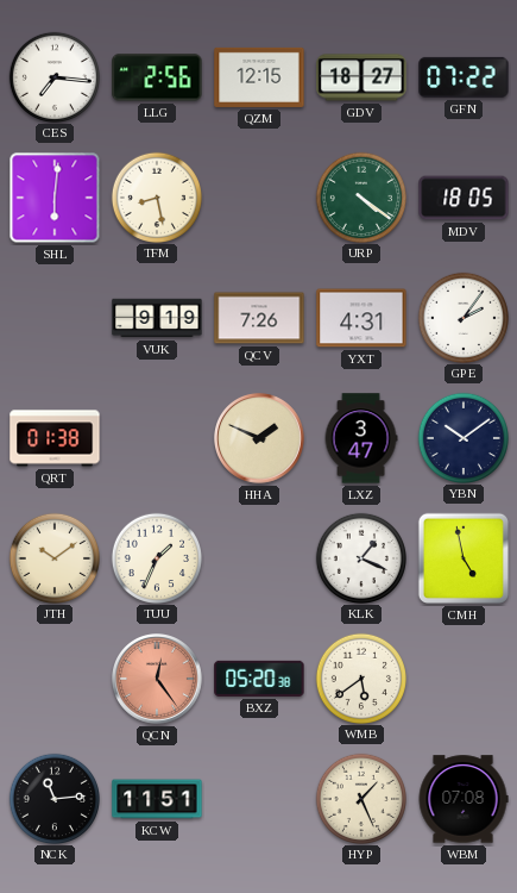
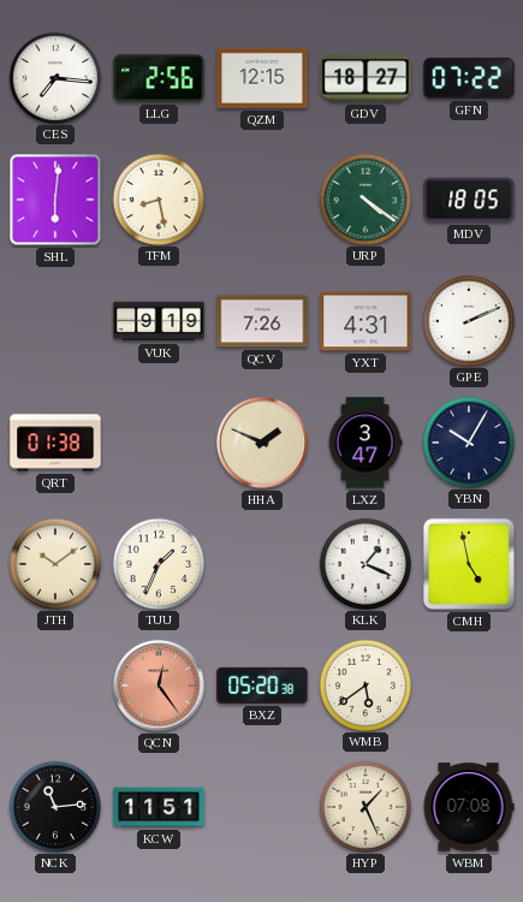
GPE: 2:06 -> 2:11
YBN: 10:09 -> 10:05
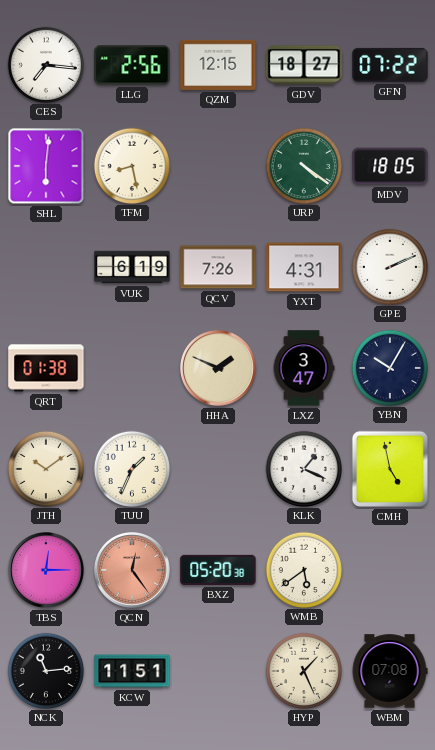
VUK: 9:19 -> 6:19
TBS: none -> 12:15
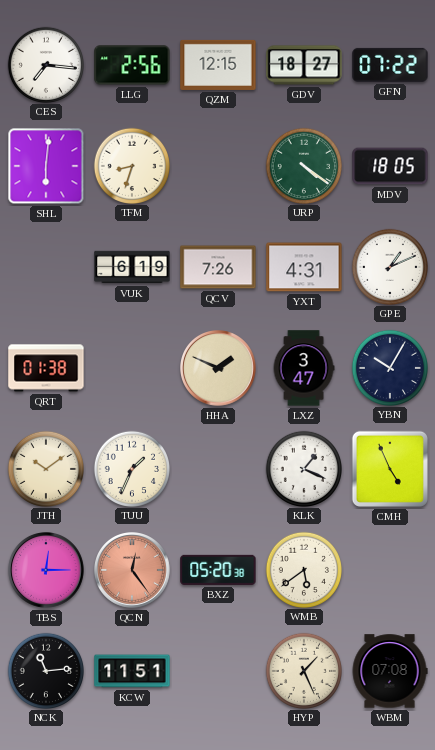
TFM: 8:28 -> 8:33
GPE: 2:11 -> 1:11
CMH: 4:58 -> 4:56
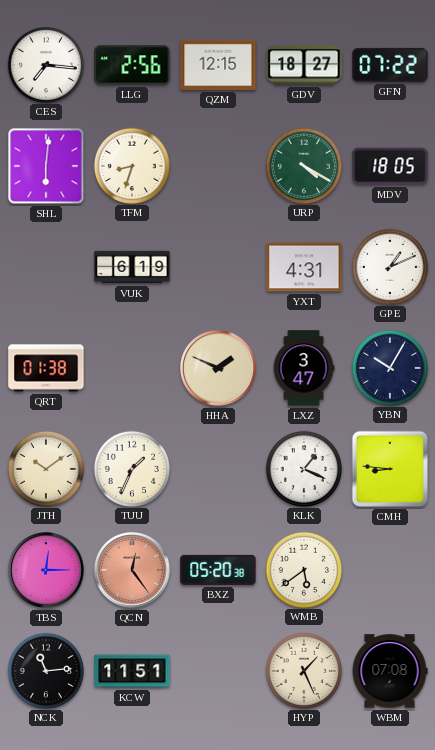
URP: 4:21 -> 4:20
QCV: 7:26 -> none
CMH: 4:56 -> 8:46
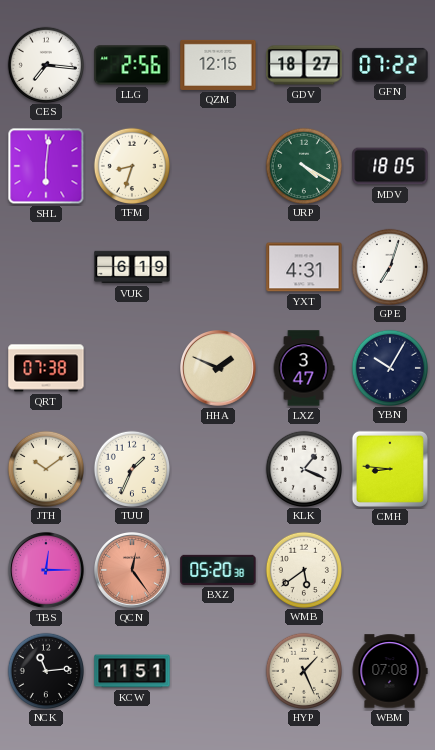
GPE: 1:11 -> 7:03
QRT: 01:38 -> 07:38
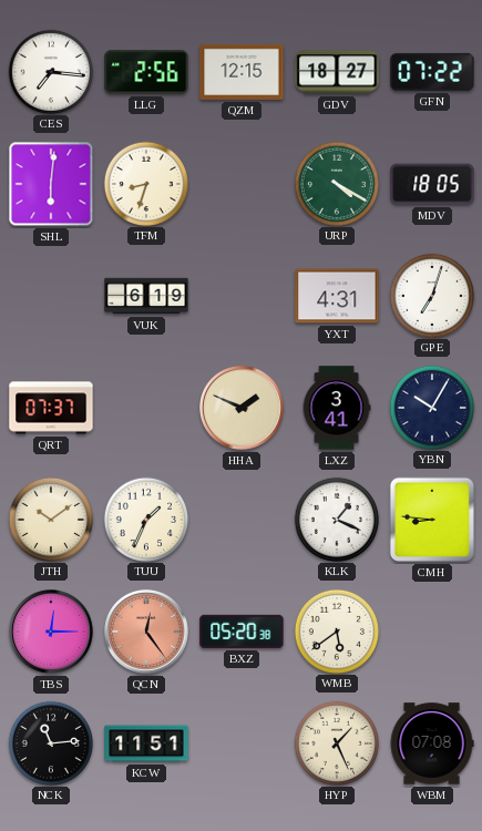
QRT: 07:38 -> 07:37
LXZ: 3:47 -> 3:41
